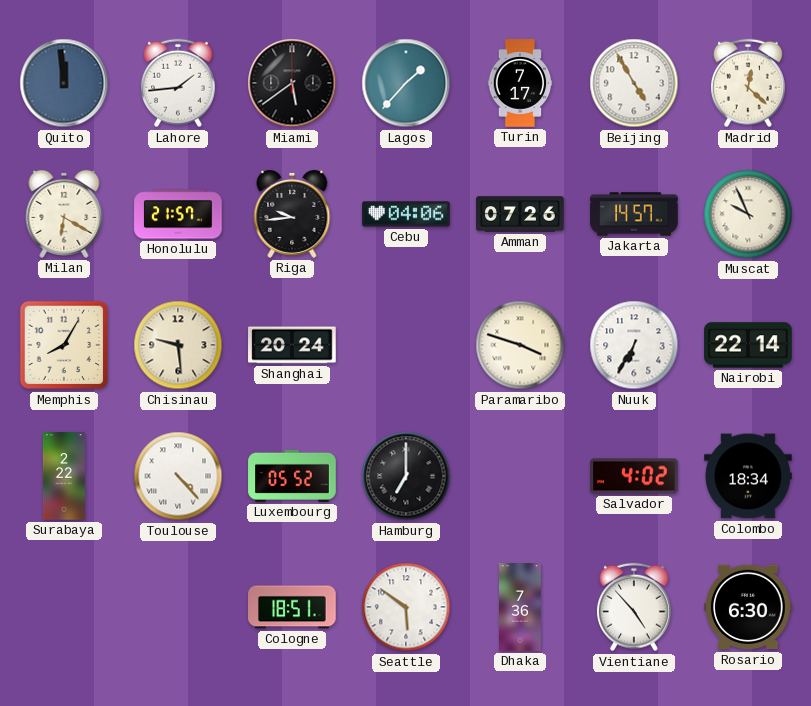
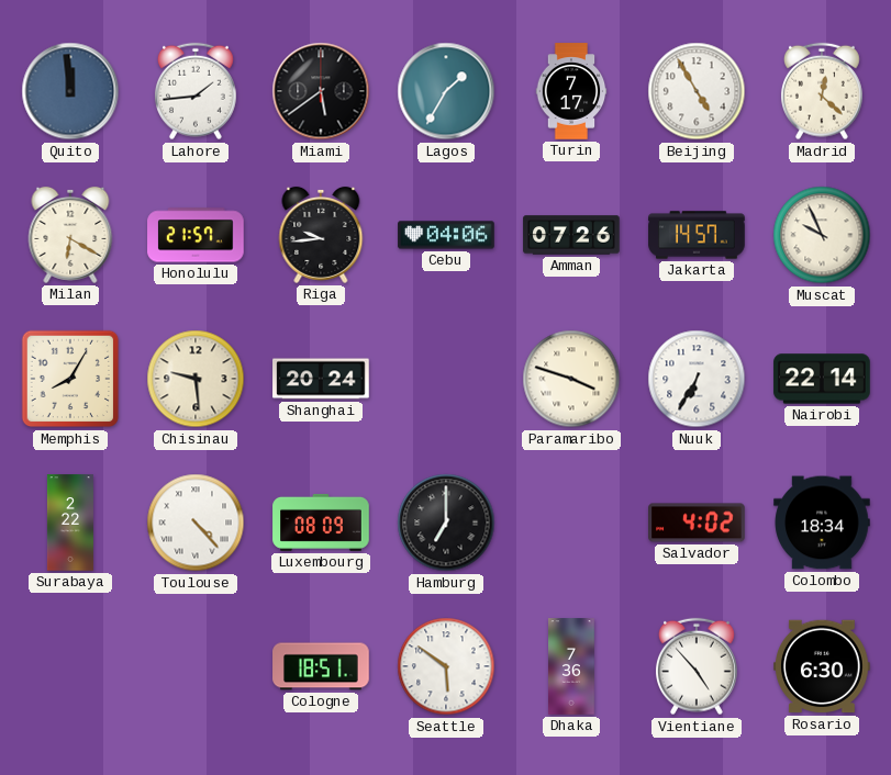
Lagos: 1:37 -> 1:35
Luxembourg: 05:52 -> 08:09
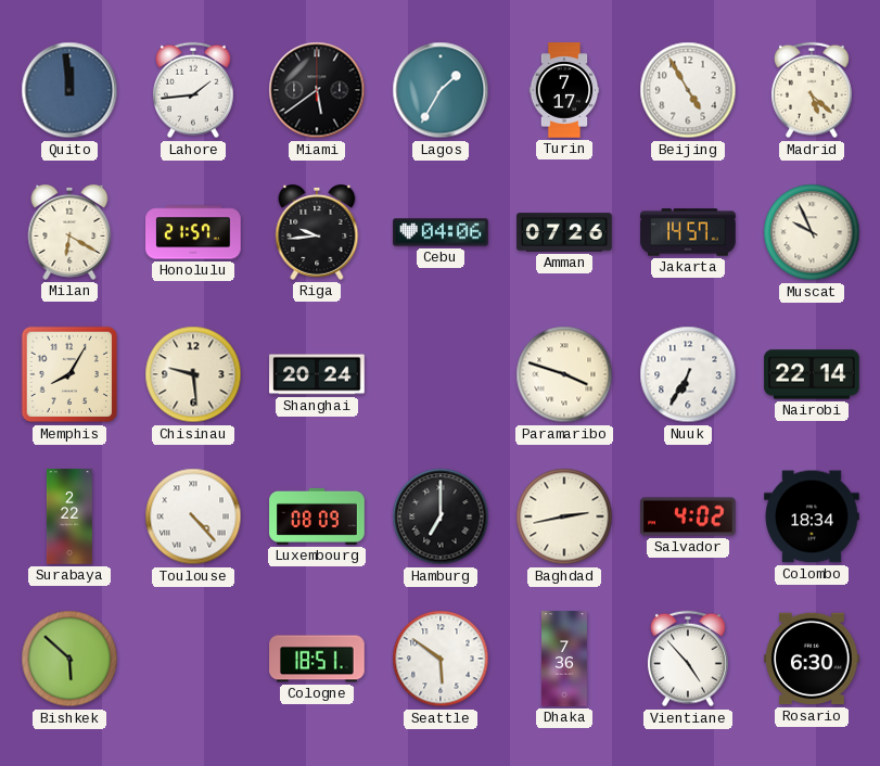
Madrid: 12:22 -> 5:22
Baghdad: none -> 2:43
Bishkek: none -> 5:52
